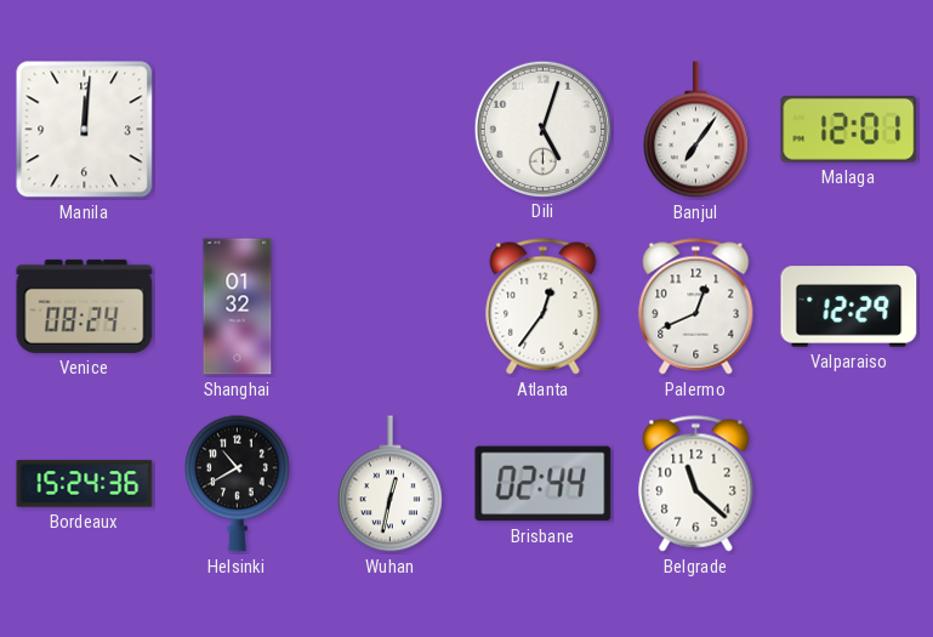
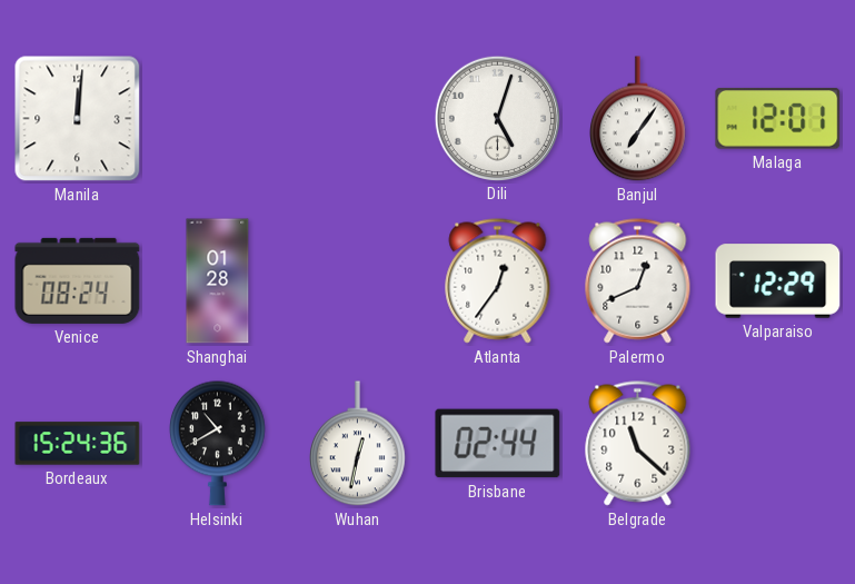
Shanghai: 01:32 -> 01:28
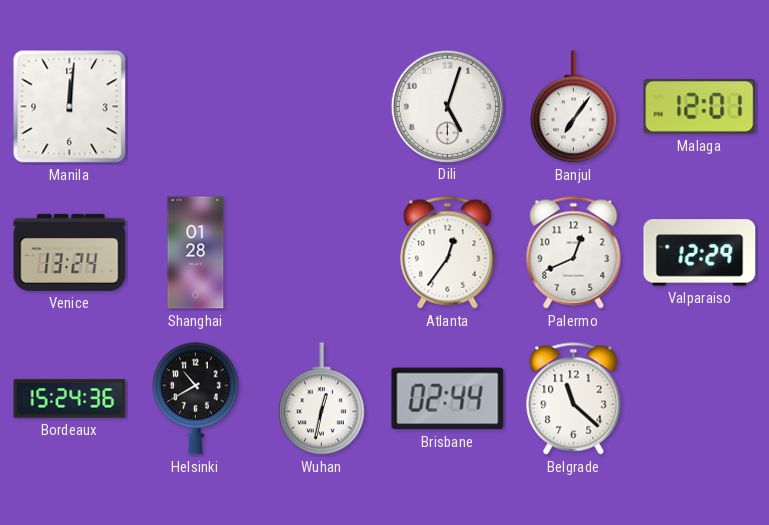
Venice: 08:24 -> 13:24
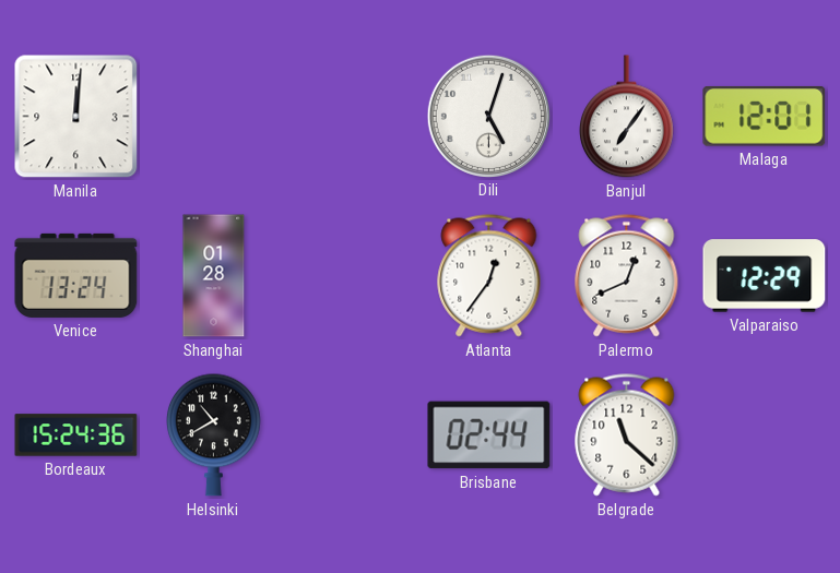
Wuhan: 12:32 -> none
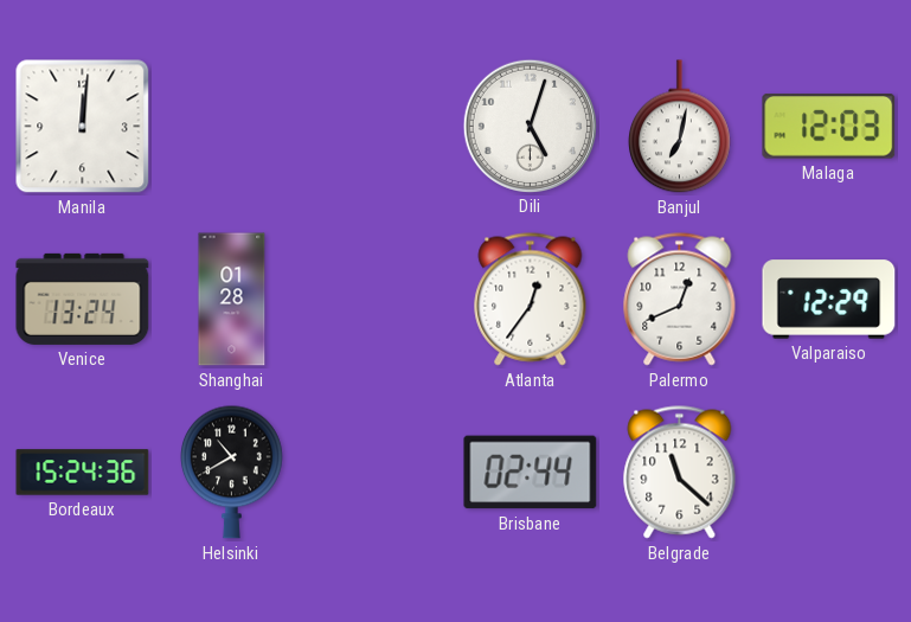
Banjul: 7:06 -> 7:02
Malaga: 12:01 -> 12:03
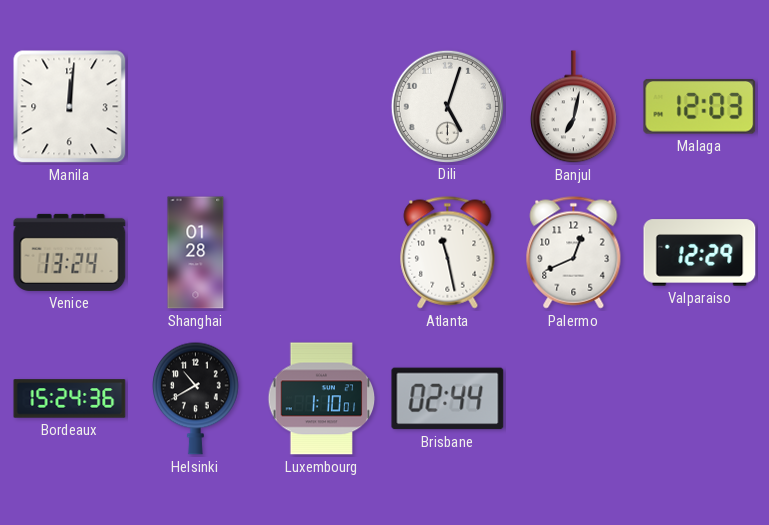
Atlanta: 12:36 -> 11:28
Luxembourg: none -> 1:10
Belgrade: 11:22 -> none
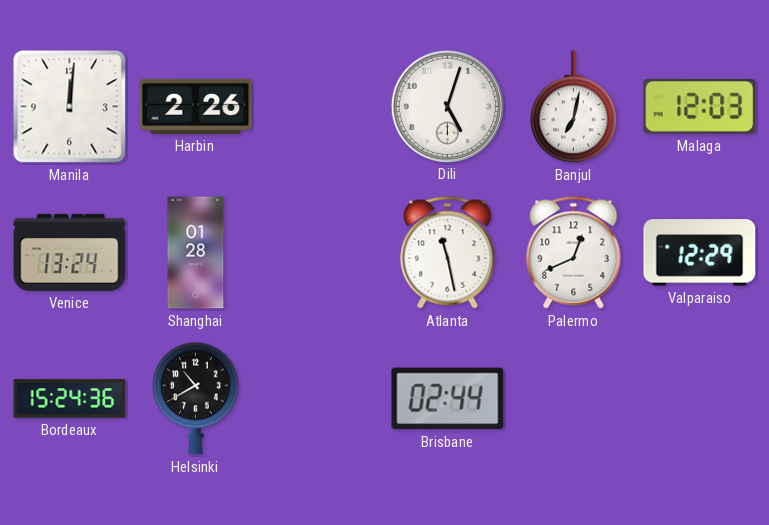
Harbin: none -> 2:26
Luxembourg: 1:10 -> none
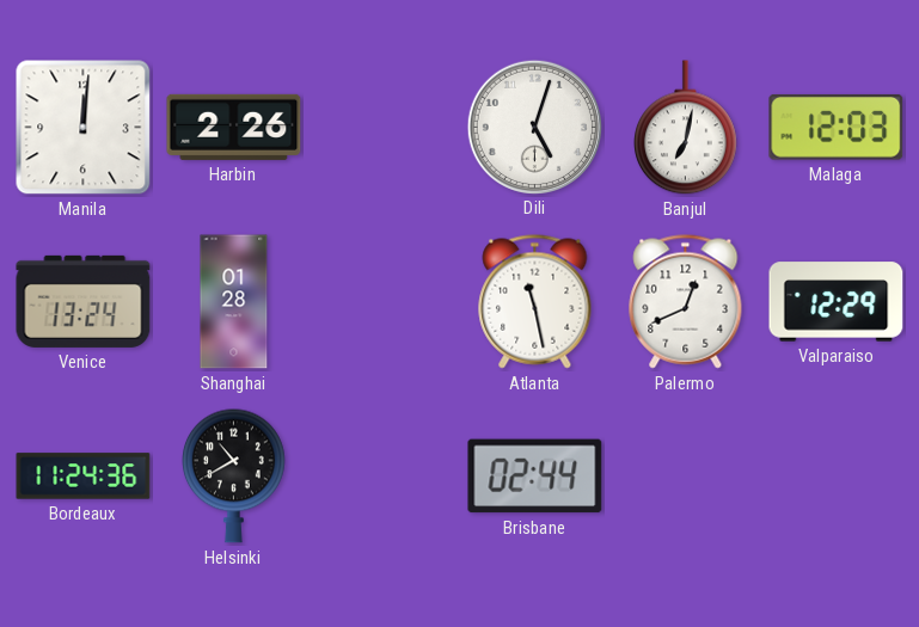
Bordeaux: 15:24 -> 11:24
